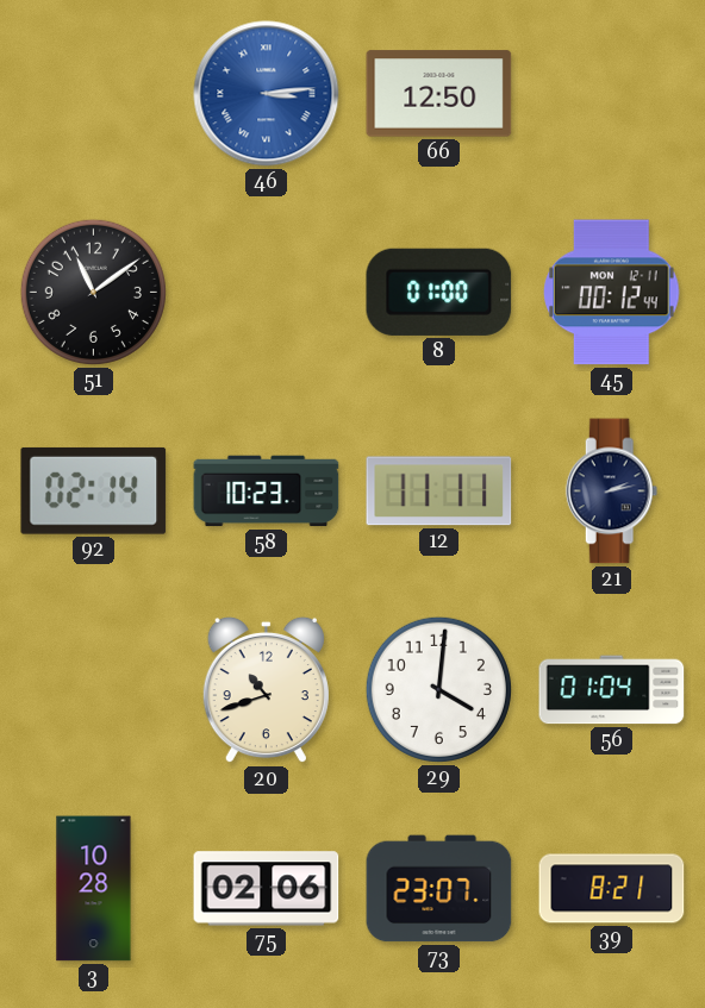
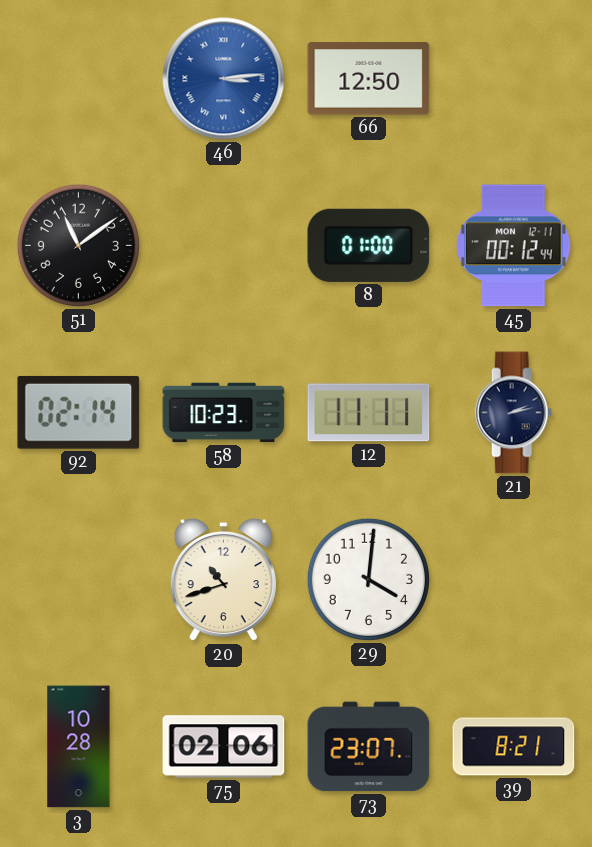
56: 01:04 -> none
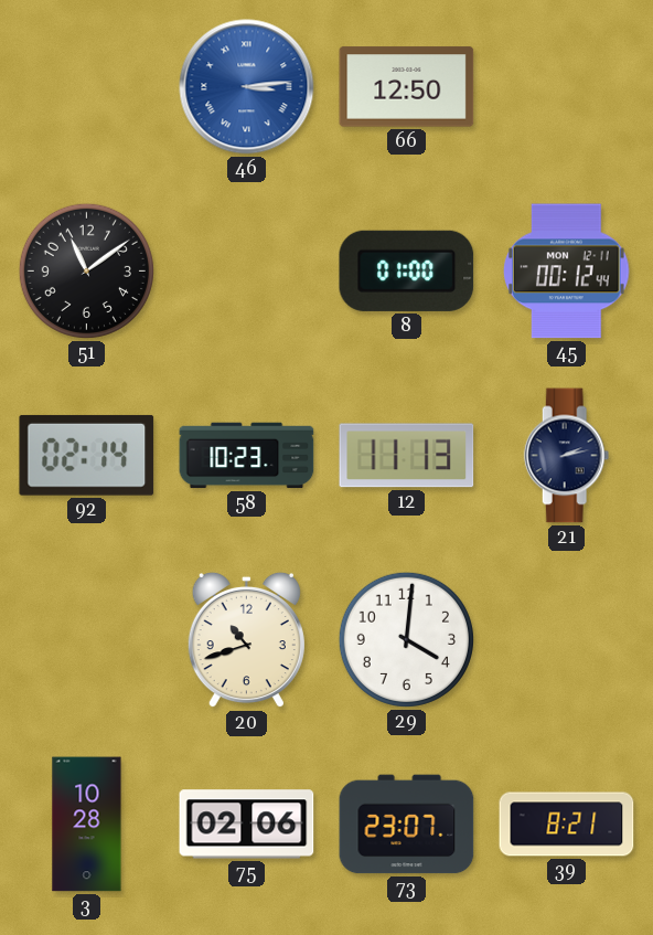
12: 11:11 -> 11:13
